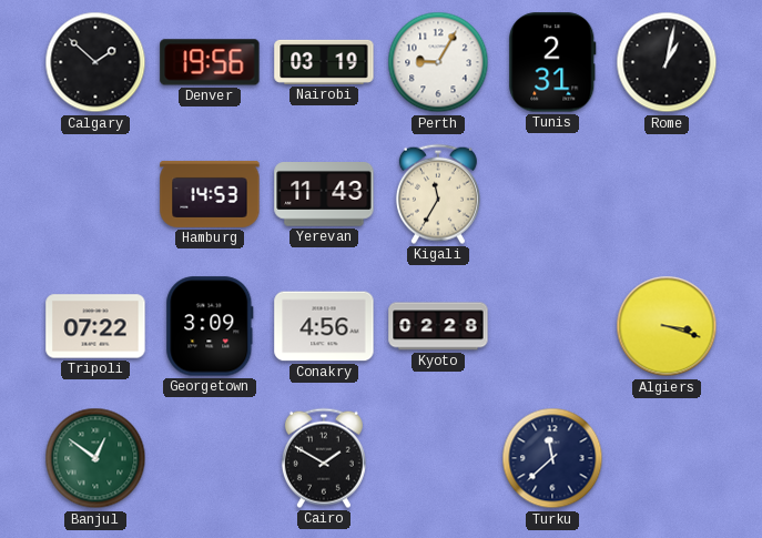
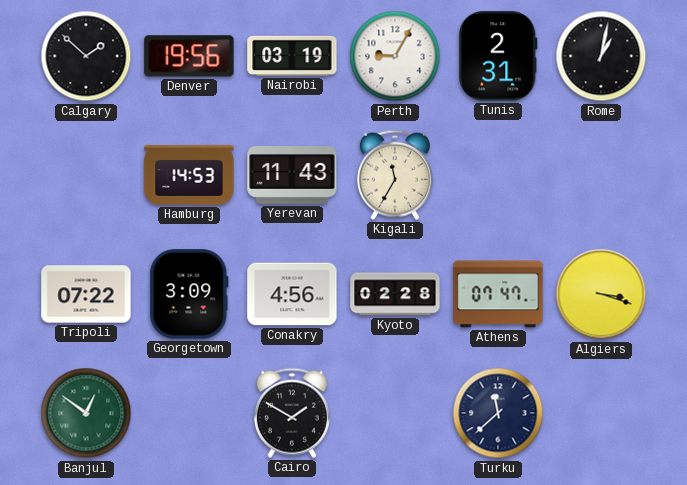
Athens: none -> 07:47
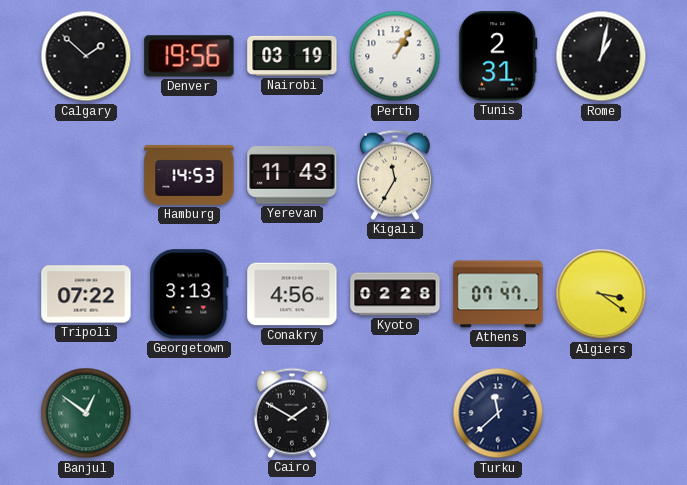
Perth: 9:05 -> 1:05
Georgetown: 3:09 -> 3:13
Algiers: 3:18 -> 3:21
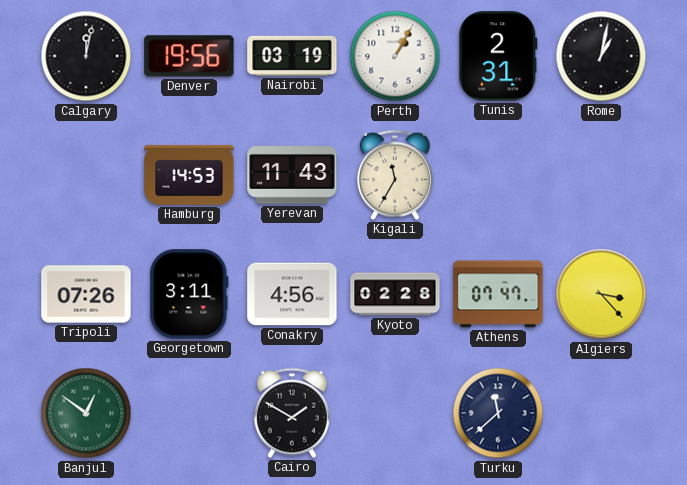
Calgary: 1:52 -> 12:02
Tripoli: 07:22 -> 07:26
Georgetown: 3:13 -> 3:11
Algiers: 3:21 -> 3:23
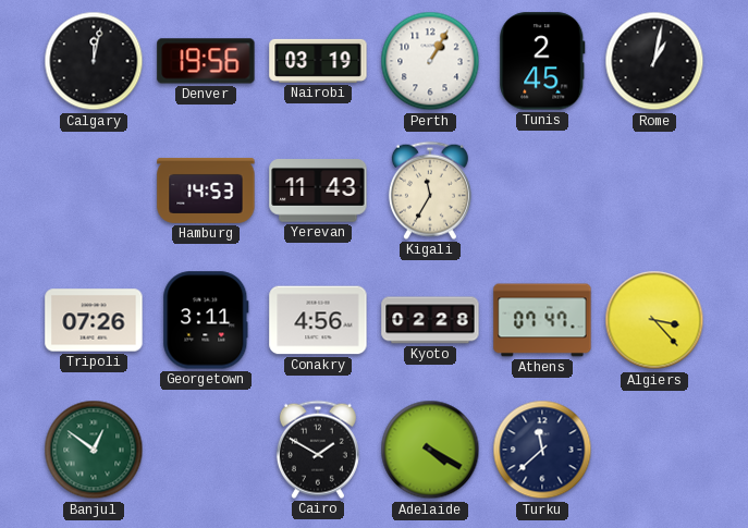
Tunis: 2:31 -> 2:45
Adelaide: none -> 4:20
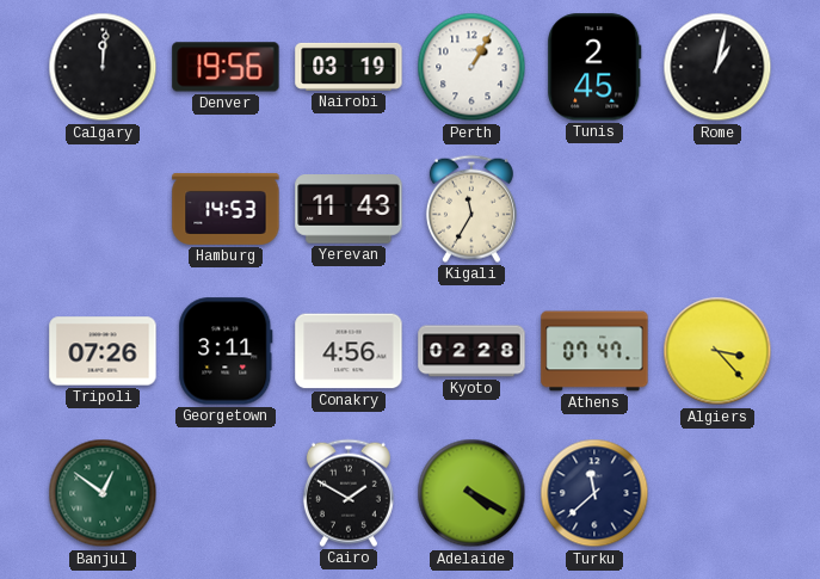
Calgary: 12:02 -> 12:01
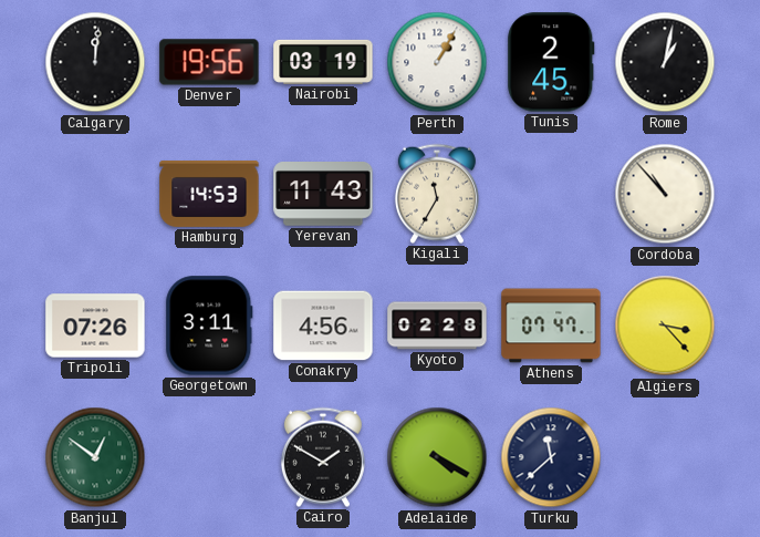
Cordoba: none -> 10:53
